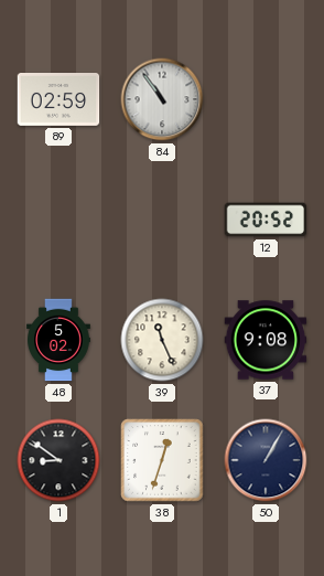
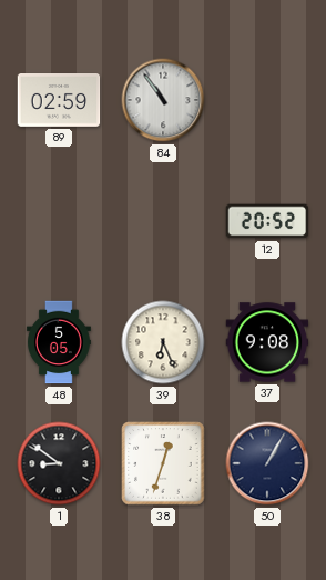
48: 5:02 -> 5:05
39: 11:26 -> 6:26
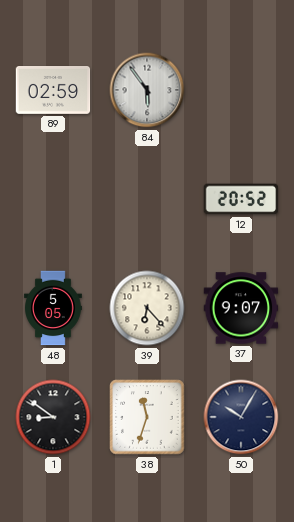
84: 10:54 -> 5:54
39: 6:26 -> 6:23
37: 9:08 -> 9:07
38: 12:33 -> 11:33
50: 1:05 -> 10:05
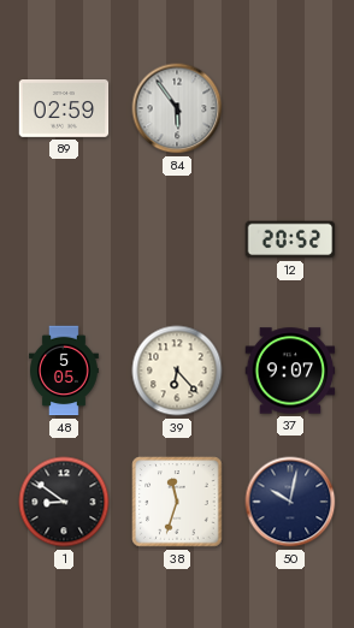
50: 10:05 -> 10:02
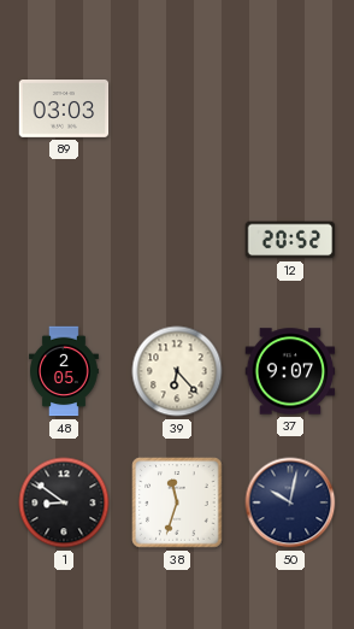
89: 02:59 -> 03:03
84: 5:54 -> none
48: 5:05 -> 2:05
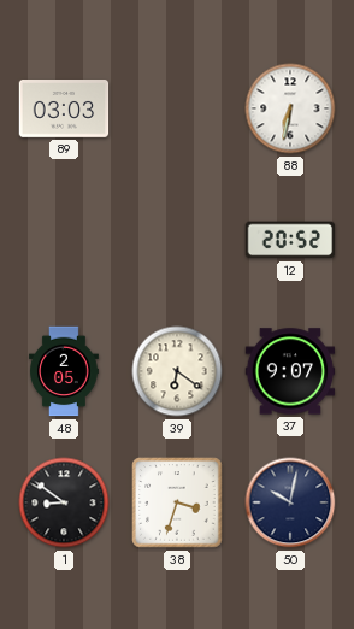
88: none -> 6:32
39: 6:23 -> 6:21
38: 11:33 -> 3:33
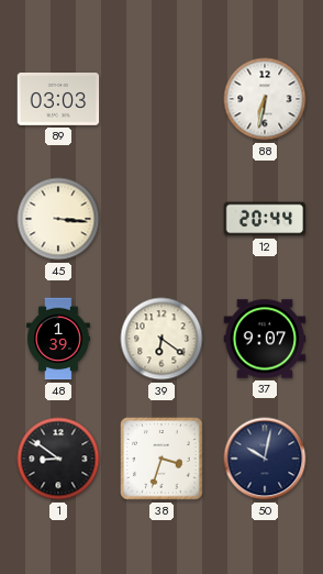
45: none -> 3:16
12: 20:52 -> 20:44
48: 2:05 -> 1:39
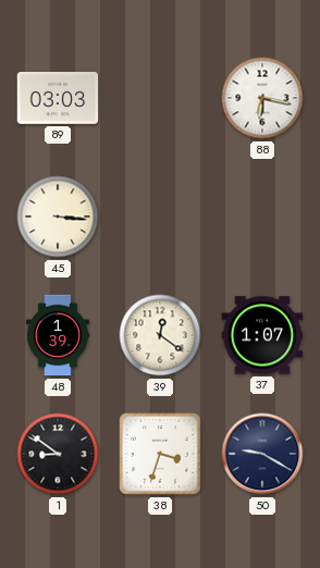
88: 6:32 -> 6:17
12: 20:44 -> none
39: 6:21 -> 12:21
37: 9:07 -> 1:07
50: 10:02 -> 9:20
